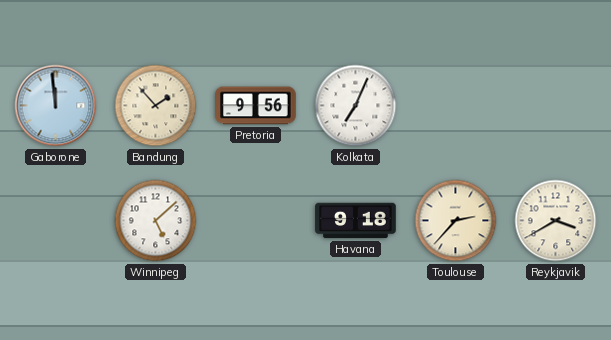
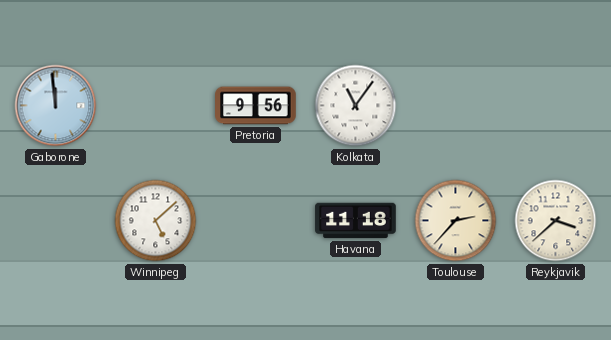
Bandung: 1:53 -> none
Kolkata: 7:04 -> 11:06
Havana: 9:18 -> 11:18
Reykjavik: 3:40 -> 3:38
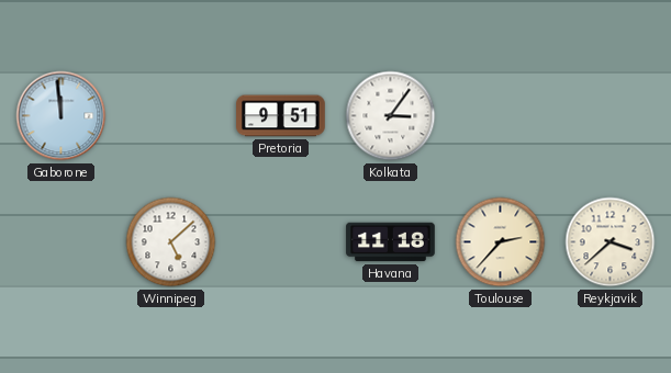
Pretoria: 9:56 -> 9:51
Kolkata: 11:06 -> 3:06
